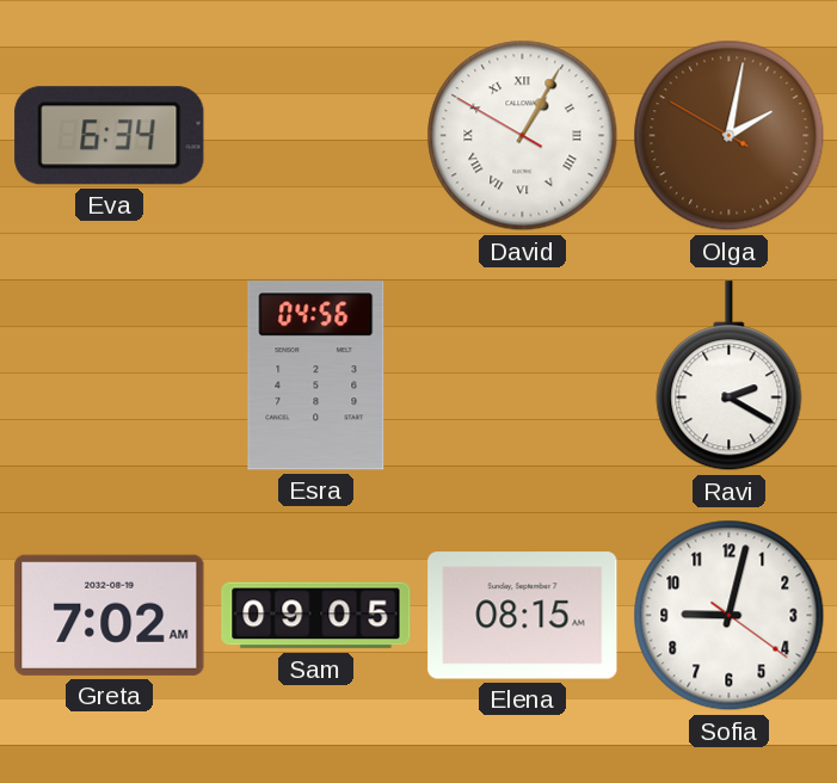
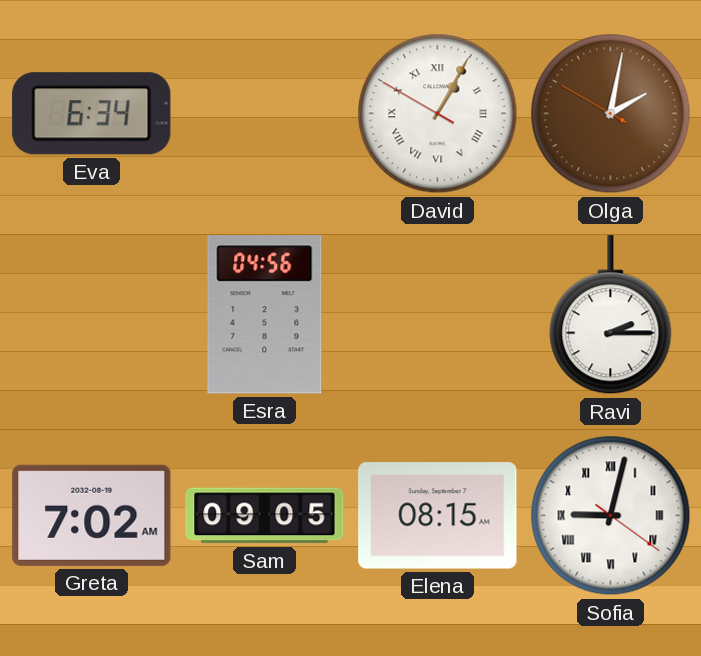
Ravi: 2:20 -> 2:15
Sofia numerals: Arabic -> Roman
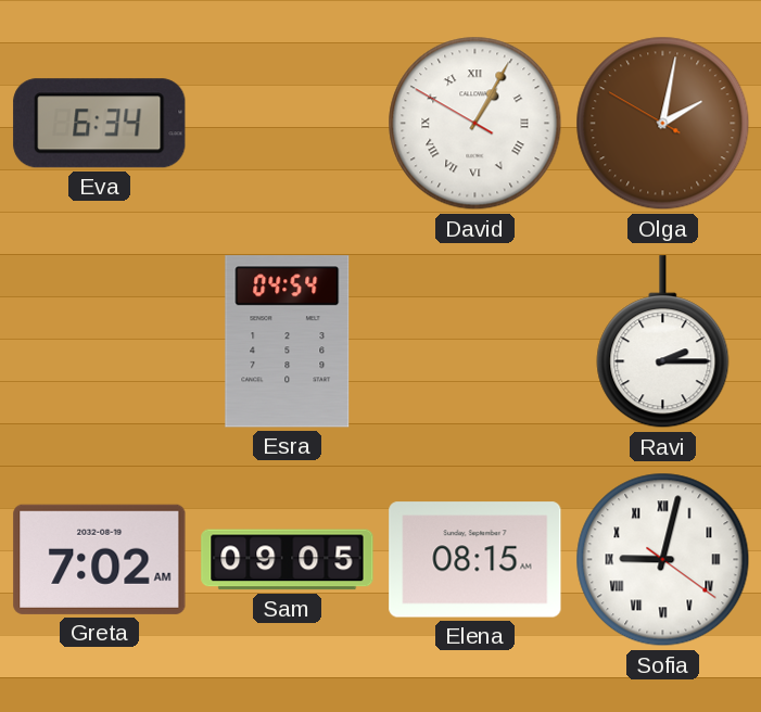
Esra: 04:56 -> 04:54
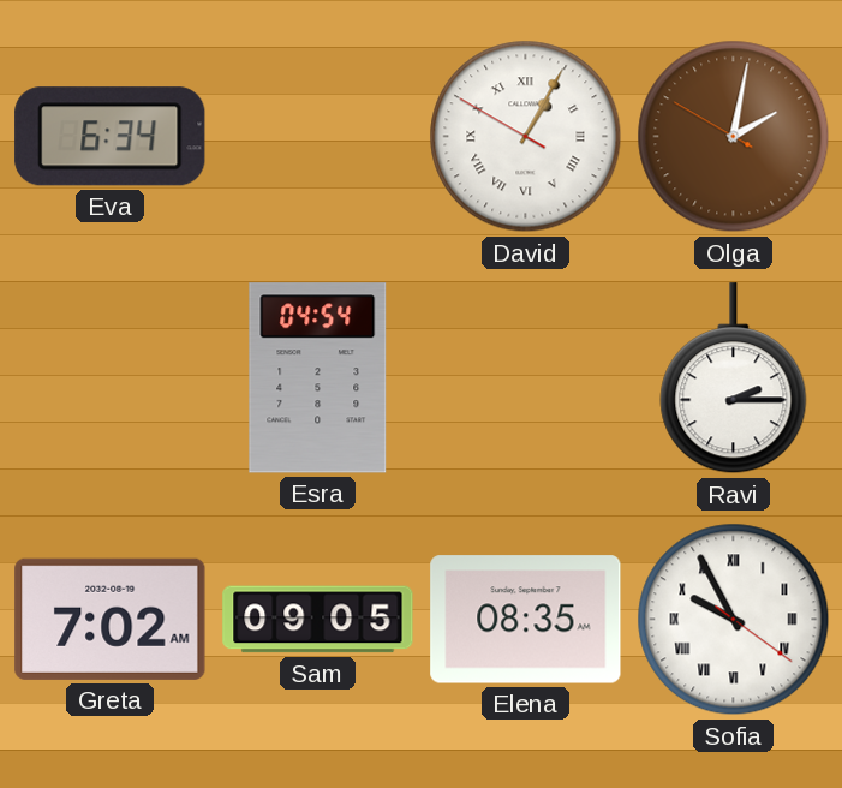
Elena: 08:15 -> 08:35
Sofia: 9:02 -> 9:55
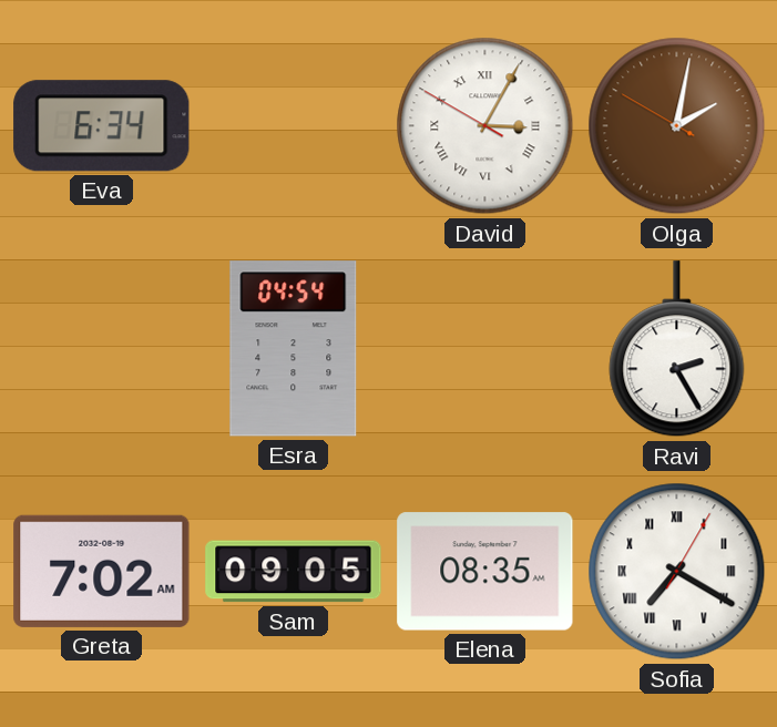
David: 1:04 -> 3:04
Ravi: 2:15 -> 2:25
Sofia: 9:55 -> 7:20
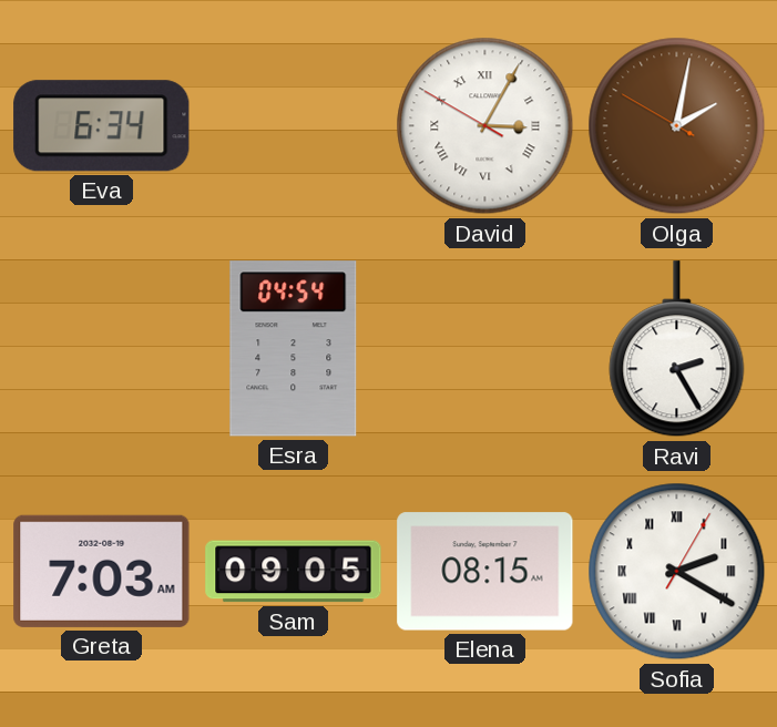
Greta: 7:02 -> 7:03
Elena: 08:35 -> 08:15
Sofia: 7:20 -> 2:20
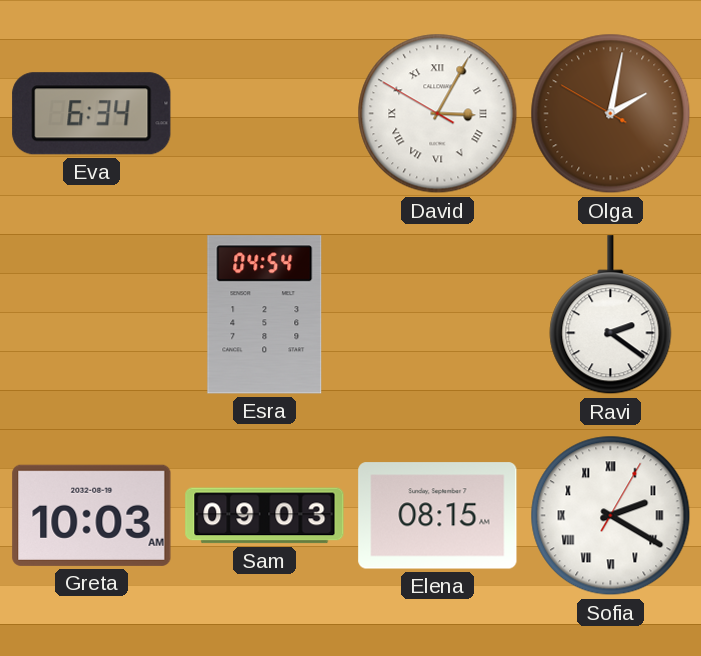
Ravi: 2:25 -> 2:21
Greta: 7:03 -> 10:03
Sam: 09:05 -> 09:03
